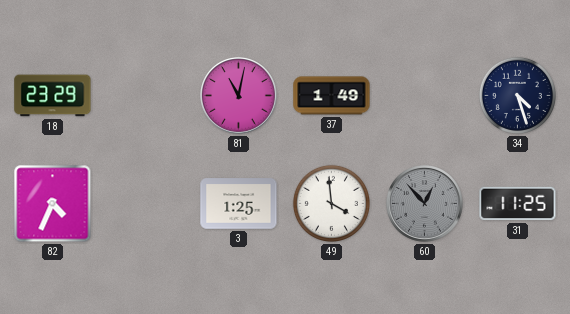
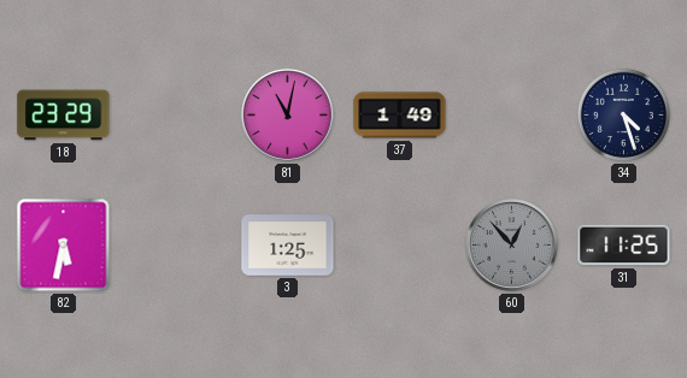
82: 4:34 -> 5:32
49: 3:59 -> none
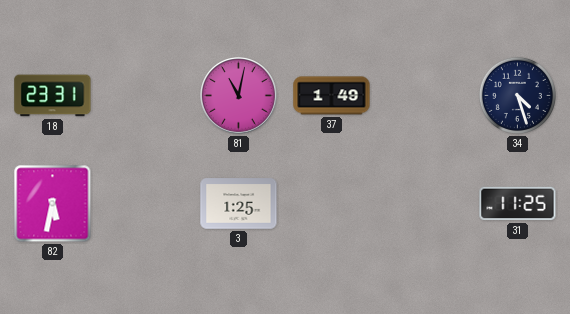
18: 23:29 -> 23:31
60: 12:53 -> none
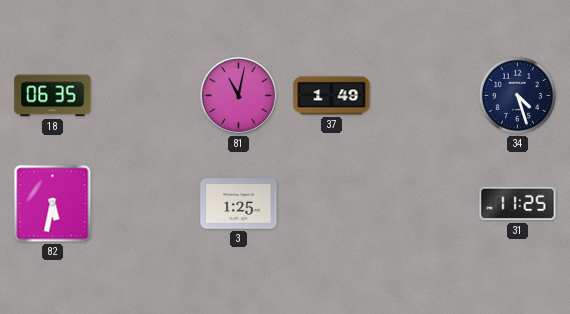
18: 23:31 -> 06:35
